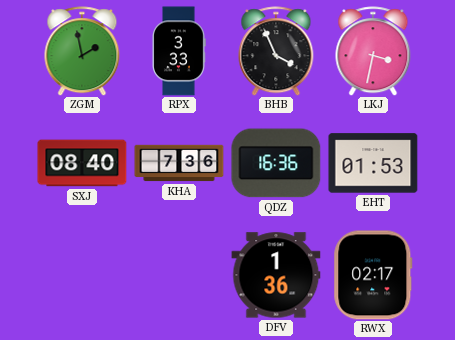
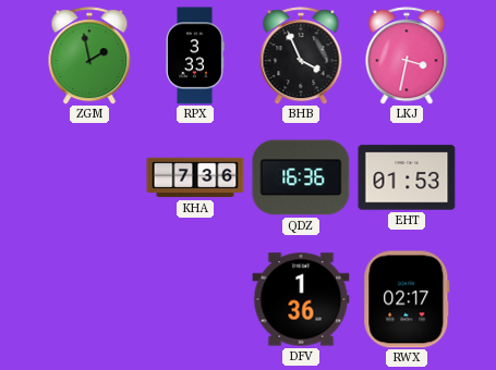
SXJ: 08:40 -> none
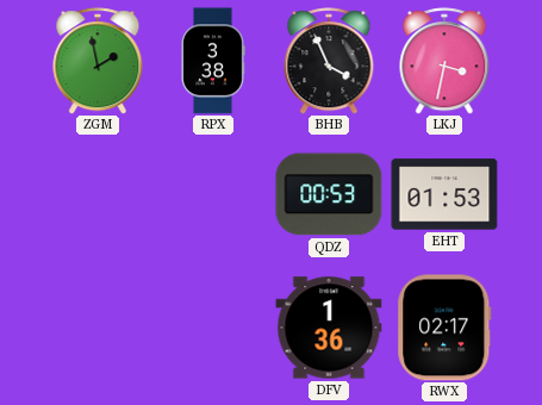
RPX: 3:33 -> 3:38
KHA: 7:36 -> none
QDZ: 16:36 -> 00:53
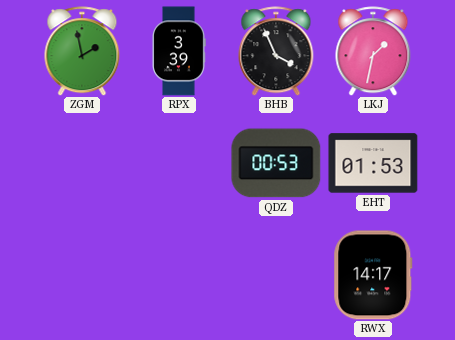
RPX: 3:38 -> 3:39
LKJ: 3:32 -> 1:32
DFV: 1:36 -> none
RWX: 02:17 -> 14:17
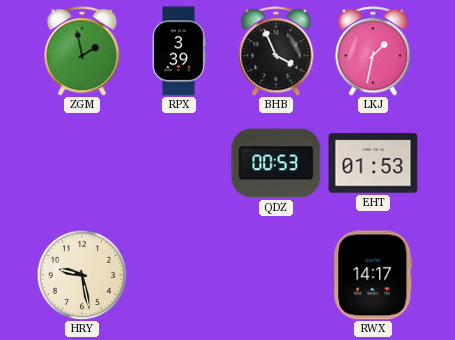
HRY: none -> 9:28
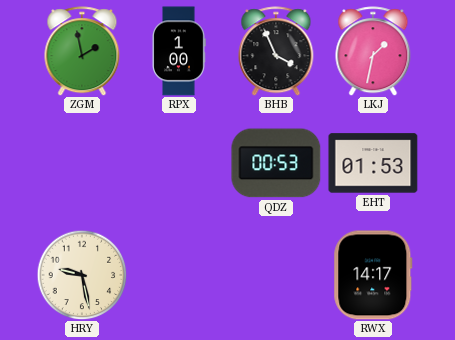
RPX: 3:39 -> 1:00
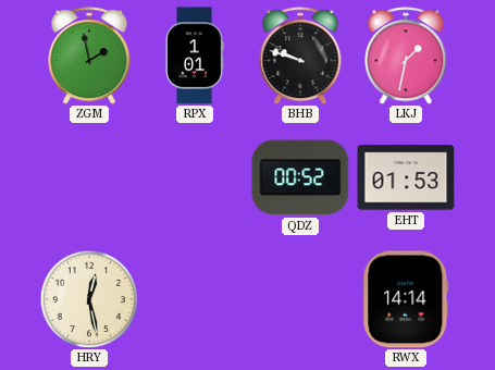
RPX: 1:00 -> 1:01
BHB: 3:56 -> 9:48
QDZ: 00:53 -> 00:52
HRY: 9:28 -> 12:28
RWX: 14:17 -> 14:14
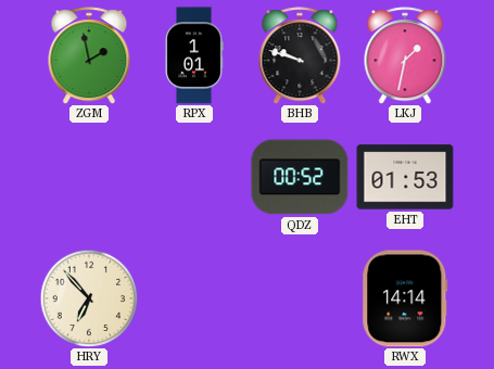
HRY: 12:28 -> 6:53
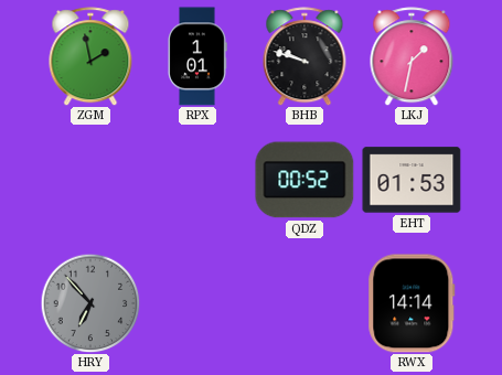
HRY dial: cream -> grey
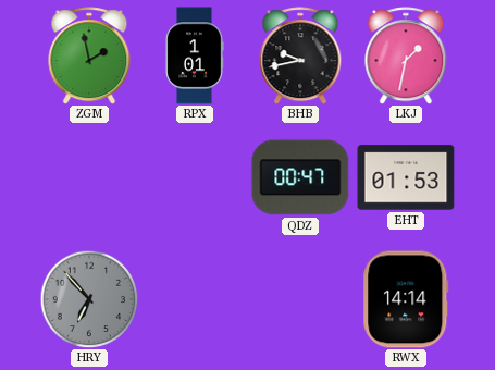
BHB: 9:48 -> 9:43
QDZ: 00:52 -> 00:47
